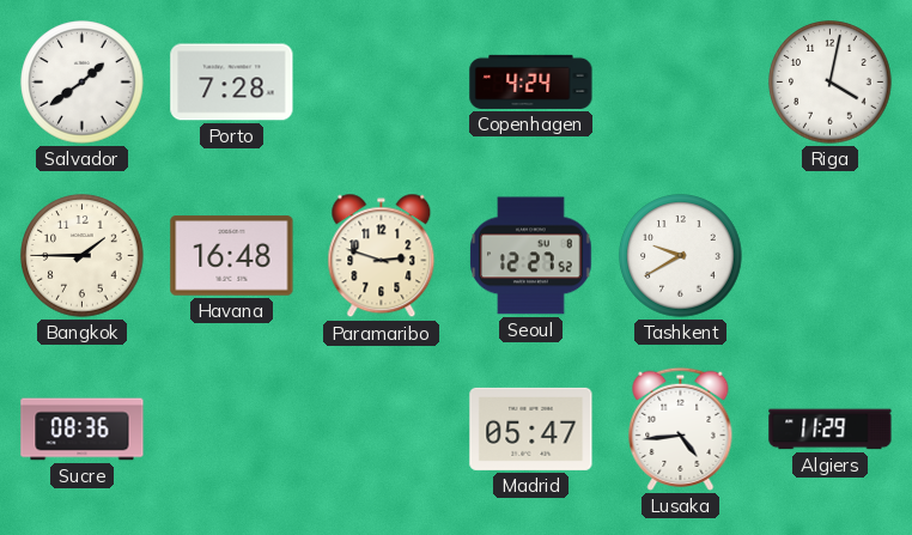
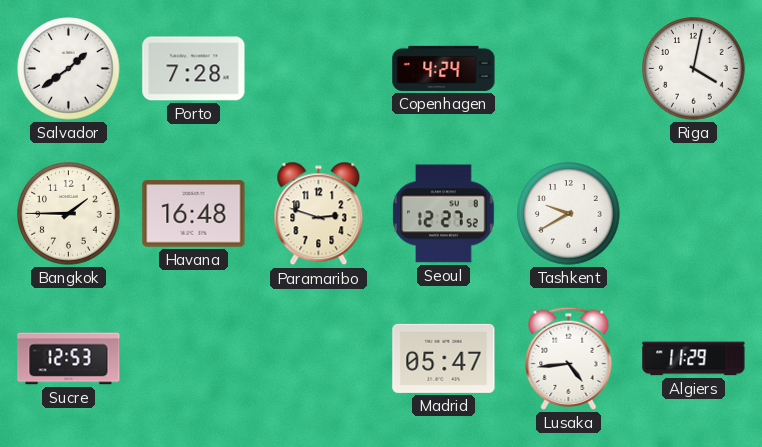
Sucre: 08:36 -> 12:53
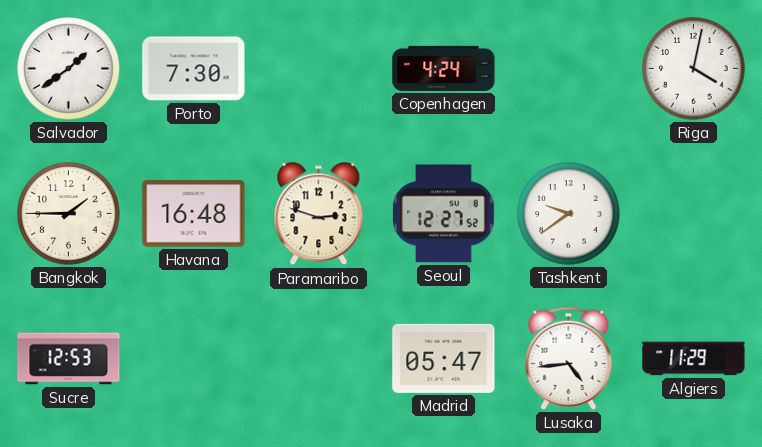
Porto: 7:28 -> 7:30
Tashkent: 9:40 -> 9:39
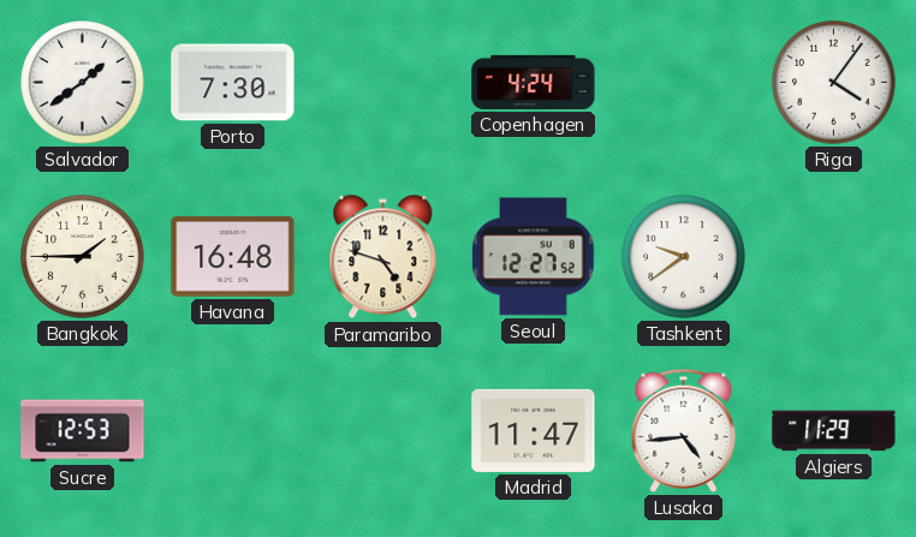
Riga: 4:02 -> 4:06
Paramaribo: 2:48 -> 4:48
Madrid: 05:47 -> 11:47
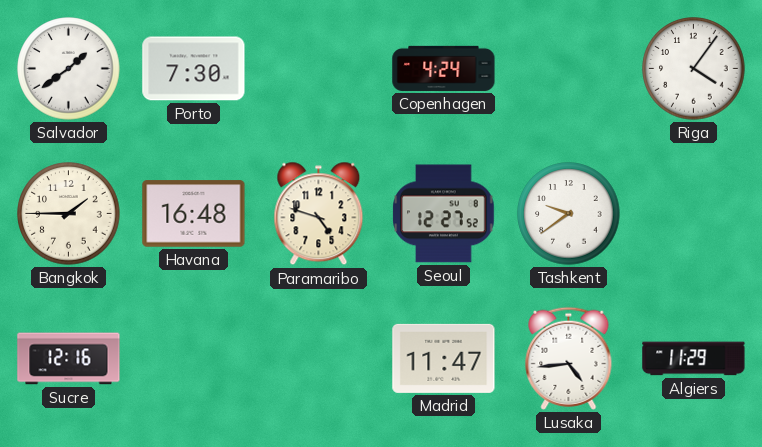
Sucre: 12:53 -> 12:16
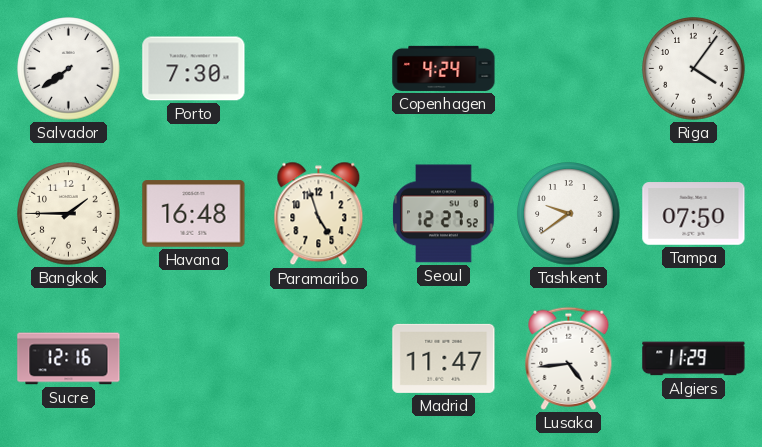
Salvador: 1:39 -> 7:39
Paramaribo: 4:48 -> 4:57
Tampa: none -> 07:50
